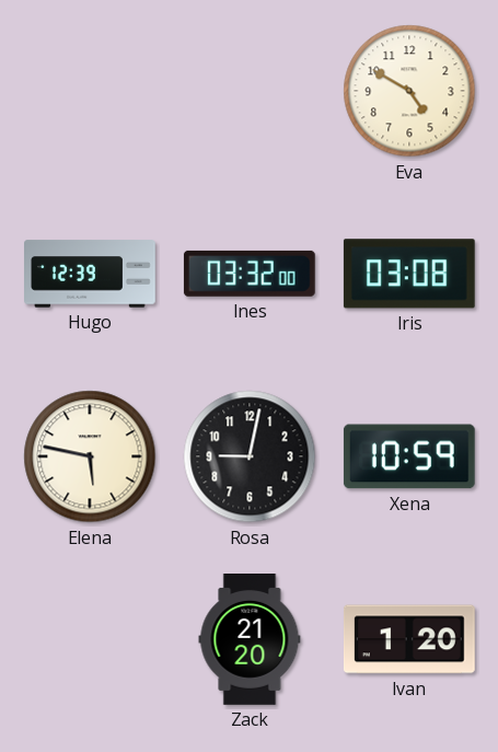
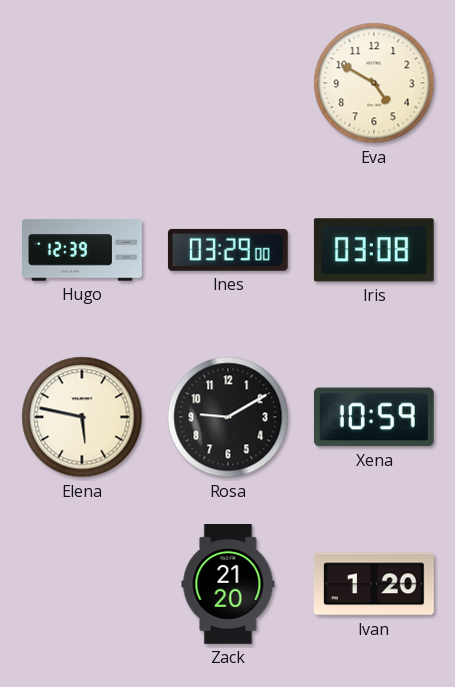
Ines: 03:32 -> 03:29
Rosa: 9:02 -> 9:10
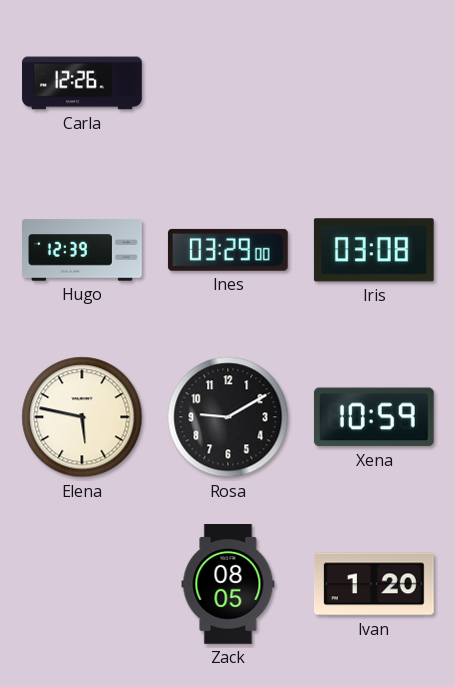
Carla: none -> 12:26
Eva: 4:50 -> none
Zack: 21:20 -> 08:05
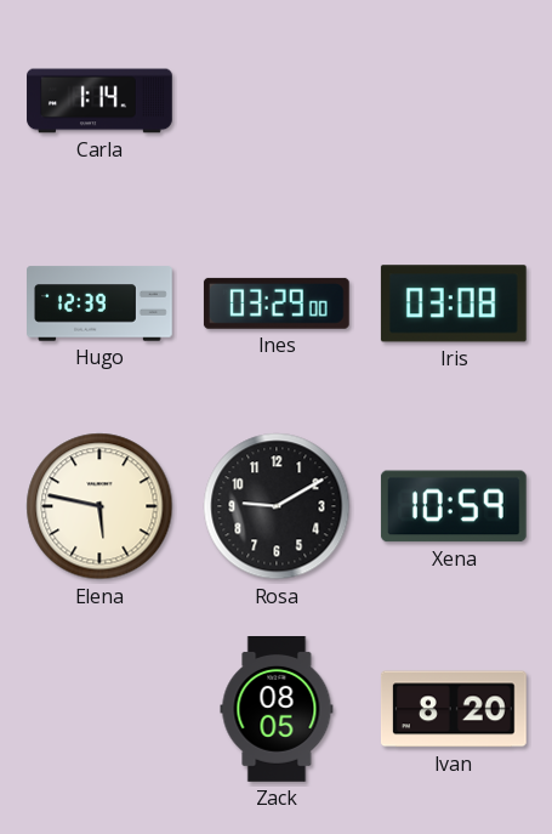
Carla: 12:26 -> 1:14
Ivan: 1:20 -> 8:20
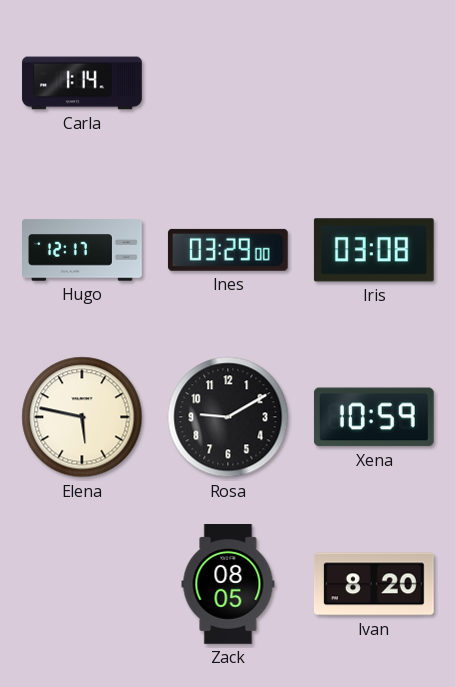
Hugo: 12:39 -> 12:17
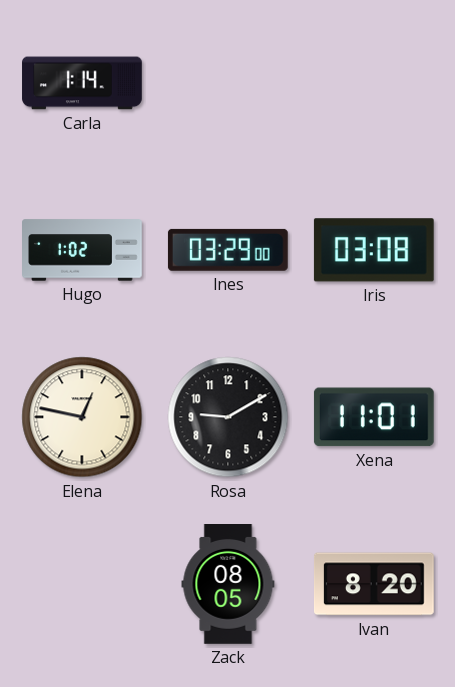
Hugo: 12:17 -> 1:02
Elena: 5:47 -> 12:47
Xena: 10:59 -> 11:01
